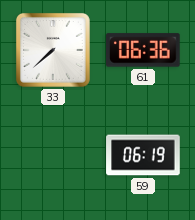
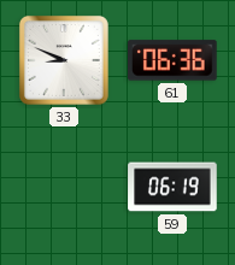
33: 7:38 -> 8:49
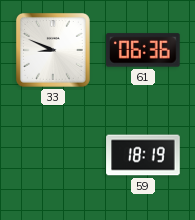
59: 06:19 -> 18:19
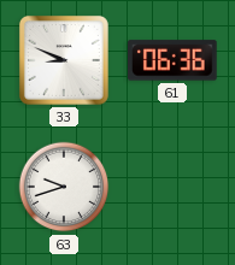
63: none -> 9:42
59: 18:19 -> none
